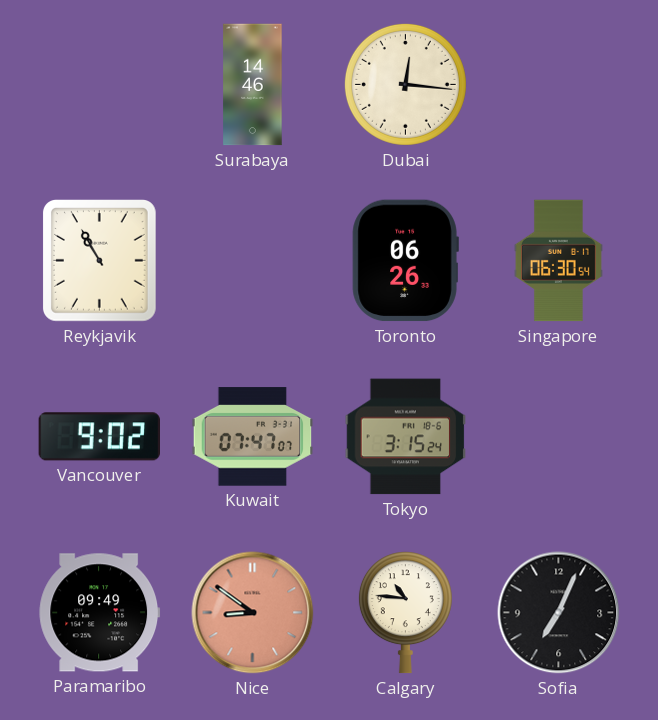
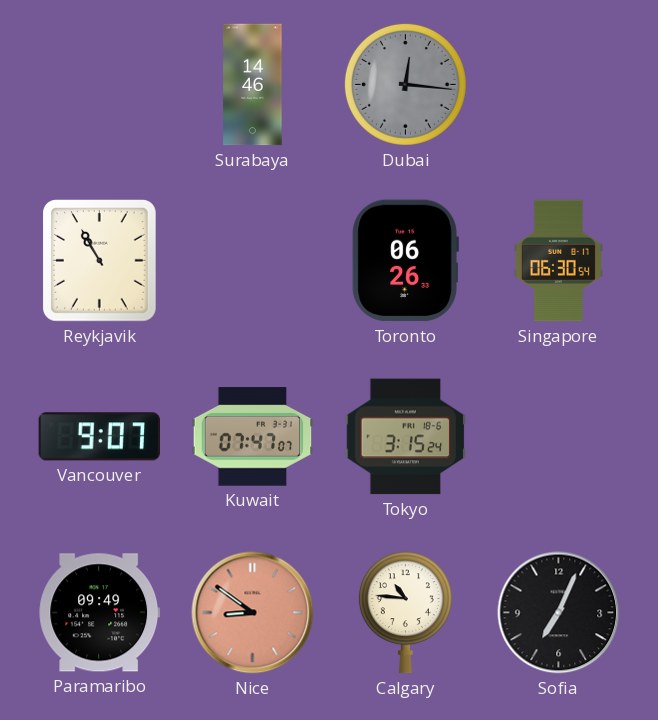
Dubai dial: cream -> grey
Vancouver: 9:02 -> 9:07
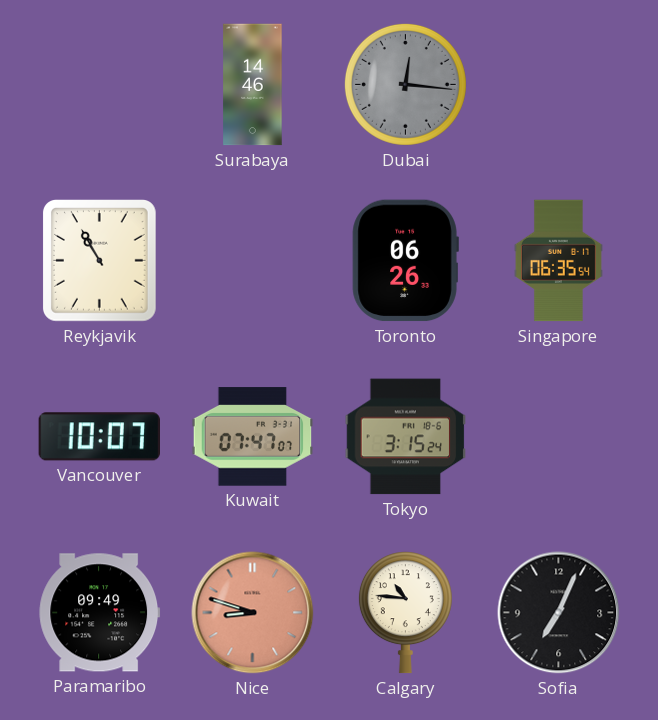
Singapore: 06:30 -> 06:35
Vancouver: 9:07 -> 10:07
Nice: 8:51 -> 8:48
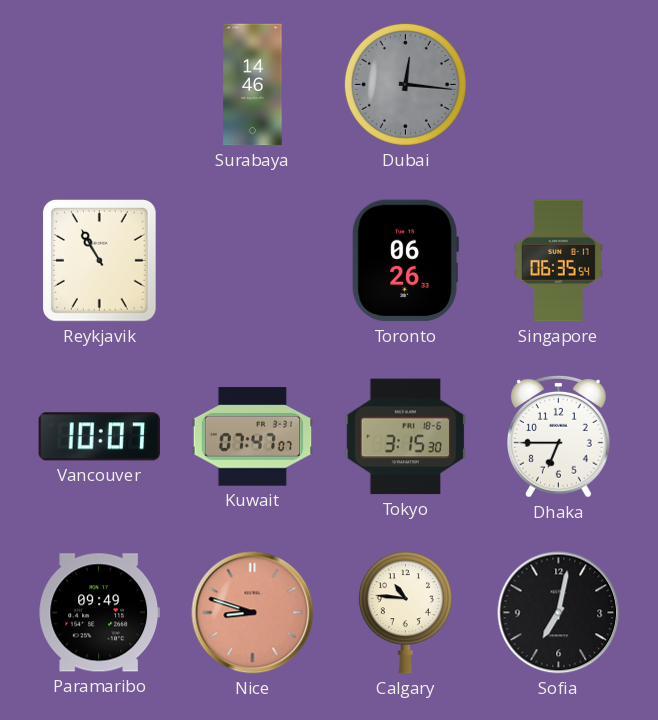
Tokyo: 3:15:24 -> 3:15:30
Dhaka: none -> 6:45
Sofia: 7:04 -> 7:02
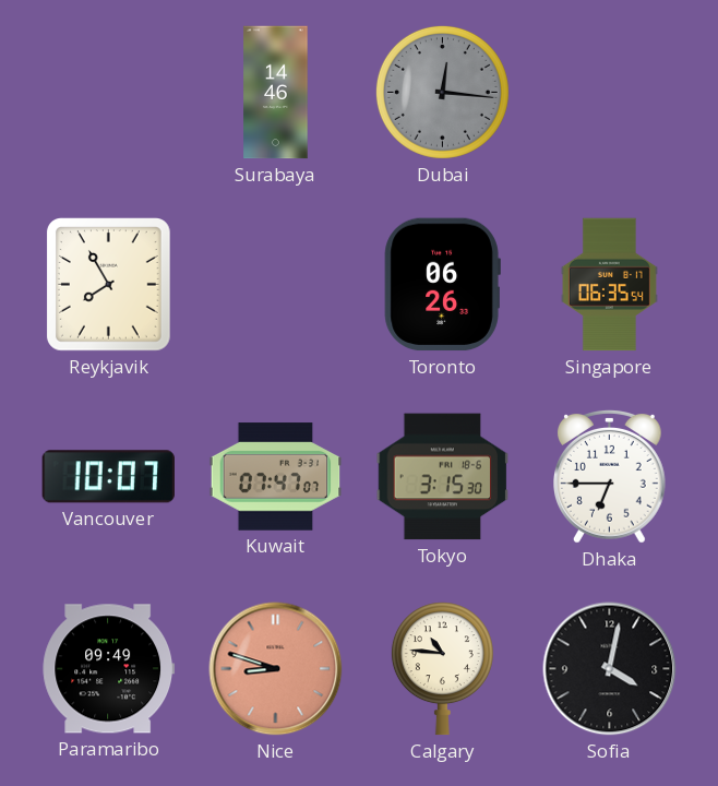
Reykjavik: 10:55 -> 7:55
Sofia: 7:02 -> 4:02
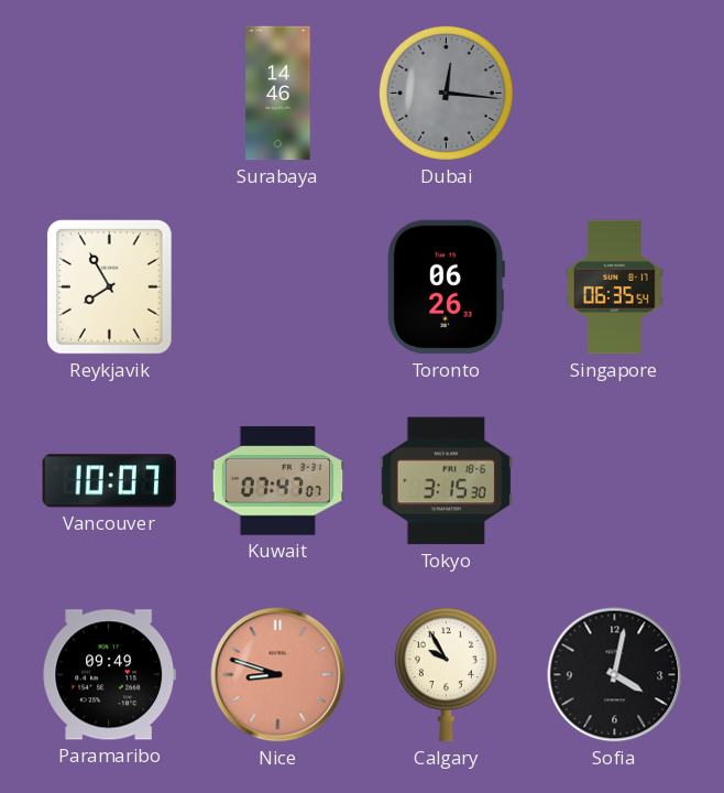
Dhaka: 6:45 -> none
Calgary: 10:46 -> 9:55
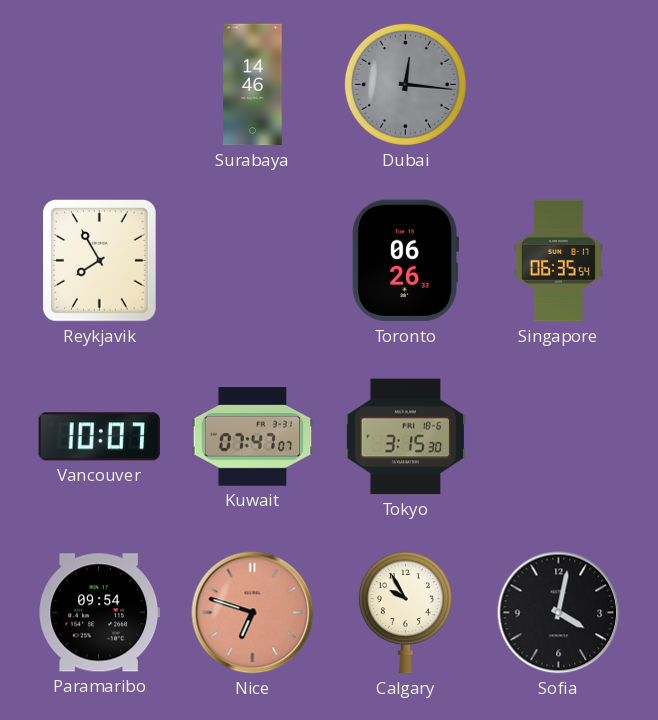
Paramaribo: 09:49 -> 09:54
Nice: 8:48 -> 6:48
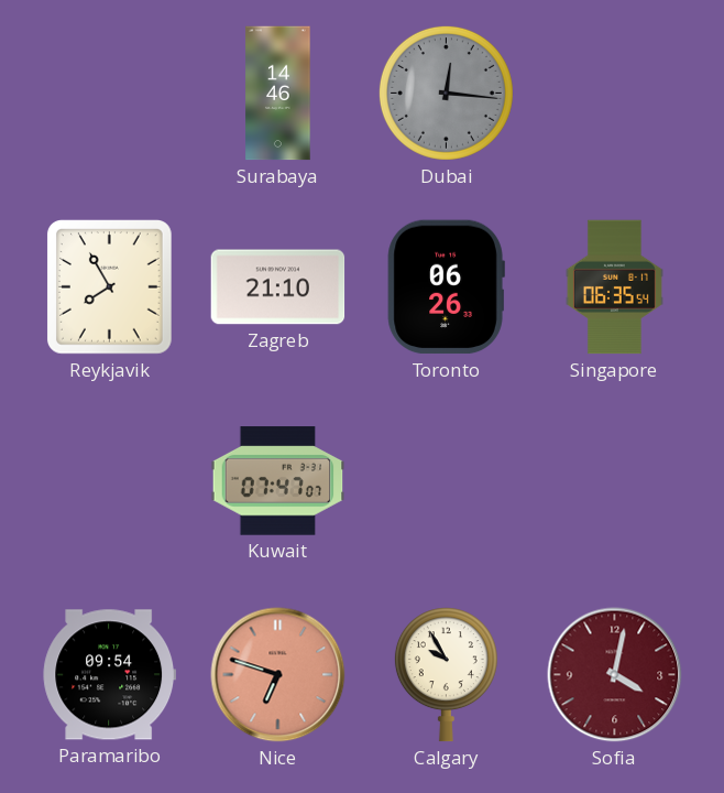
Zagreb: none -> 21:10
Vancouver: 10:07 -> none
Tokyo: 3:15 -> none
Sofia dial: black -> burgundy
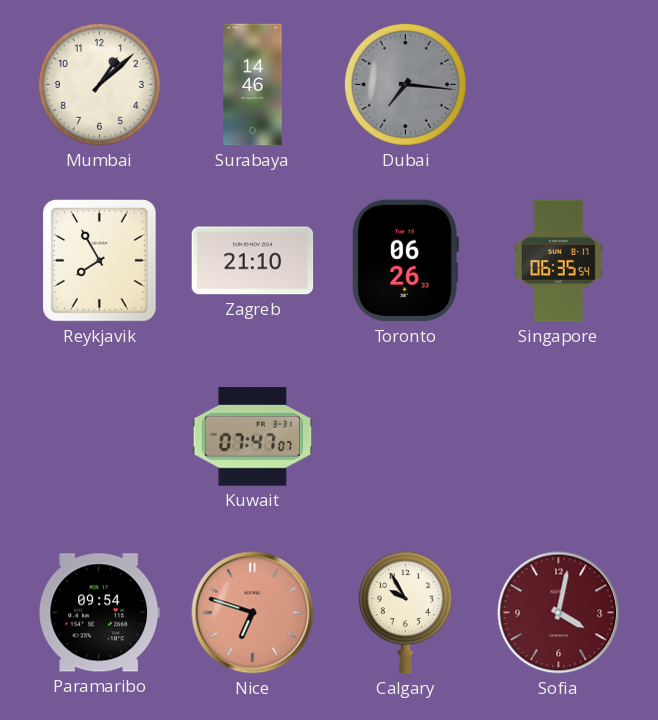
Mumbai: none -> 1:08
Dubai: 12:16 -> 7:16
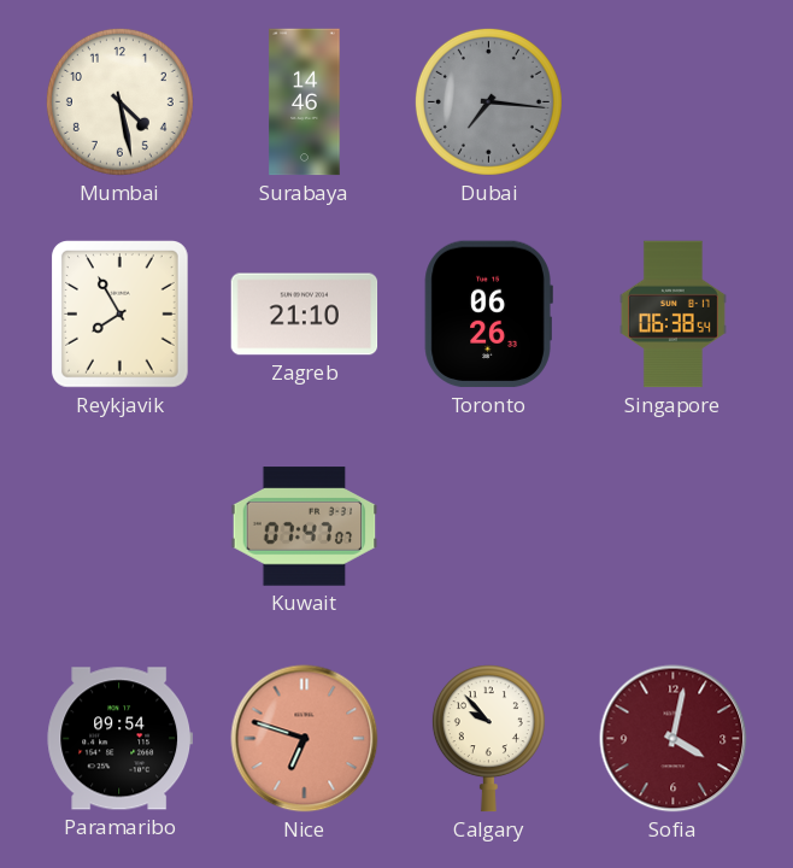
Mumbai: 1:08 -> 4:28
Singapore: 06:35 -> 06:38
Calgary: 9:55 -> 9:53
